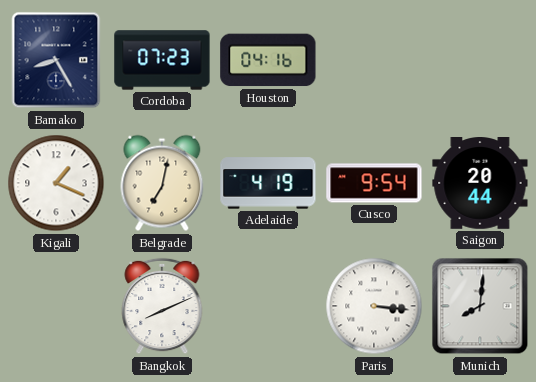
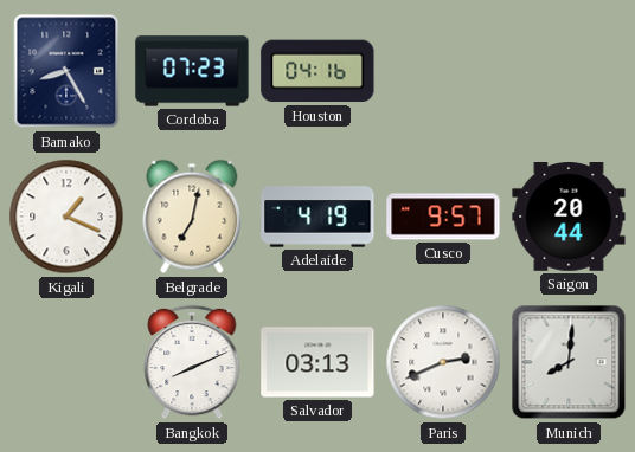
Cusco: 9:54 -> 9:57
Salvador: none -> 03:13
Paris: 3:16 -> 2:41
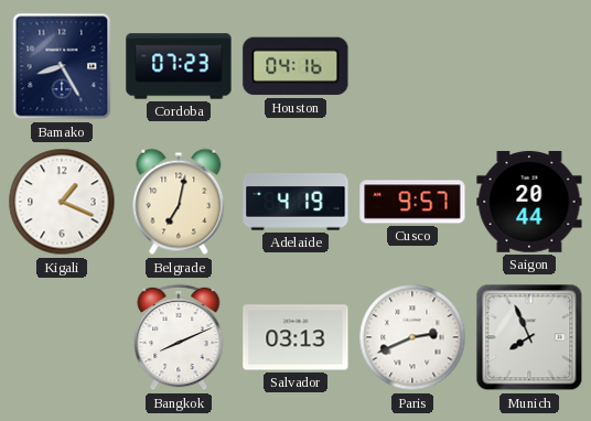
Munich: 8:01 -> 7:56
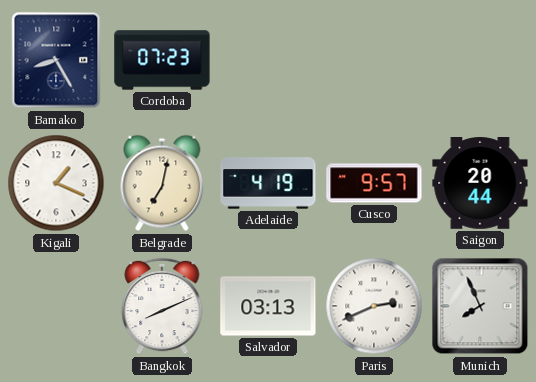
Houston: 04:16 -> none
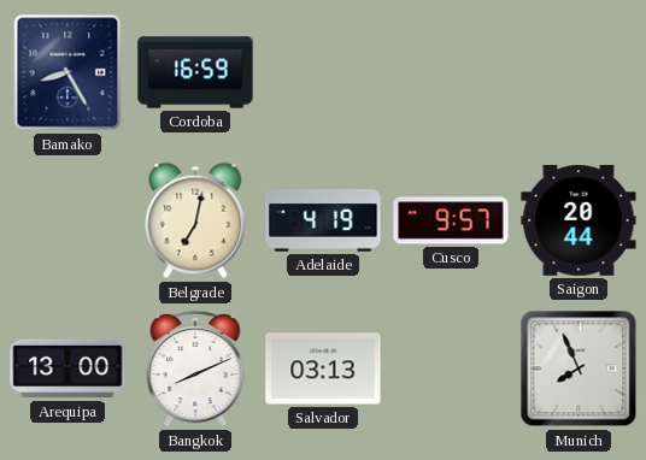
Cordoba: 07:23 -> 16:59
Kigali: 1:19 -> none
Arequipa: none -> 13:00
Paris: 2:41 -> none
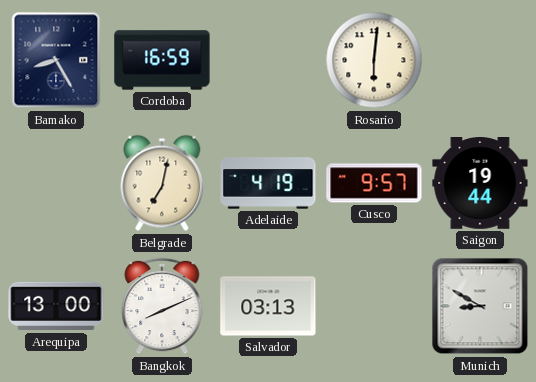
Rosario: none -> 6:01
Saigon: 20:44 -> 19:44
Munich: 7:56 -> 8:50
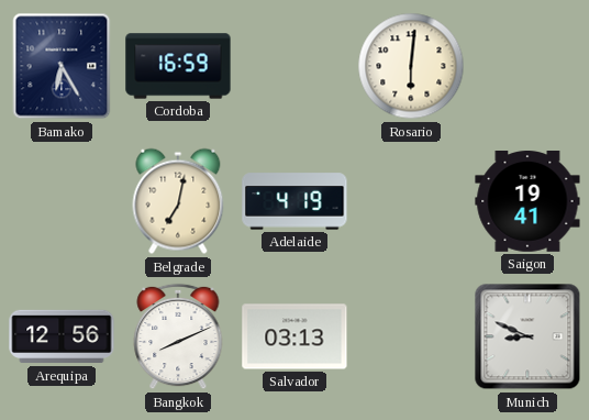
Bamako: 8:25 -> 6:25
Cusco: 9:57 -> none
Saigon: 19:44 -> 19:41
Arequipa: 13:00 -> 12:56
Munich: 8:50 -> 8:49
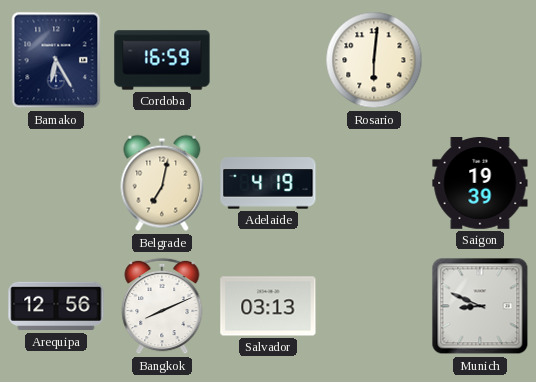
Saigon: 19:41 -> 19:39
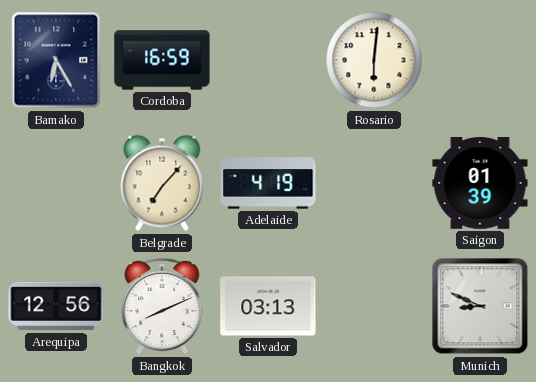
Belgrade: 7:02 -> 7:07
Saigon: 19:39 -> 01:39
